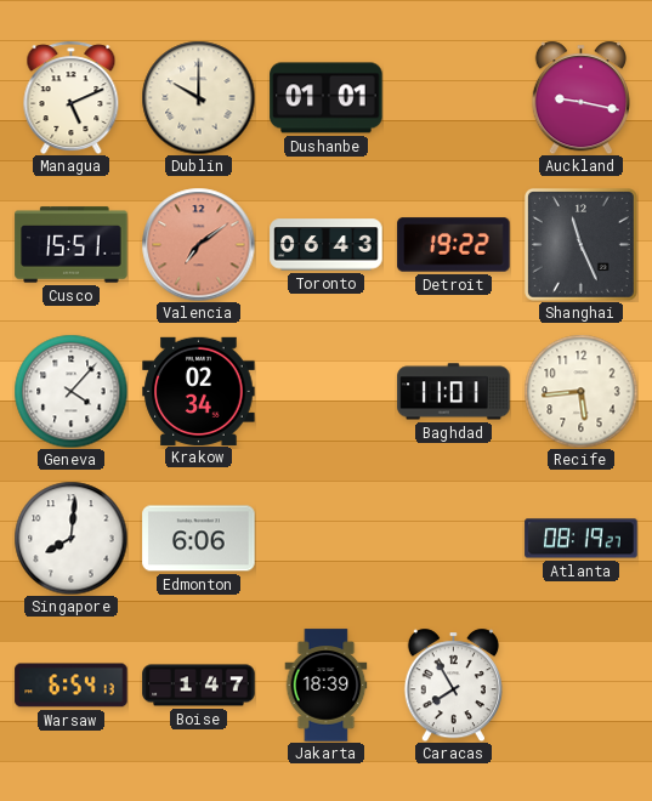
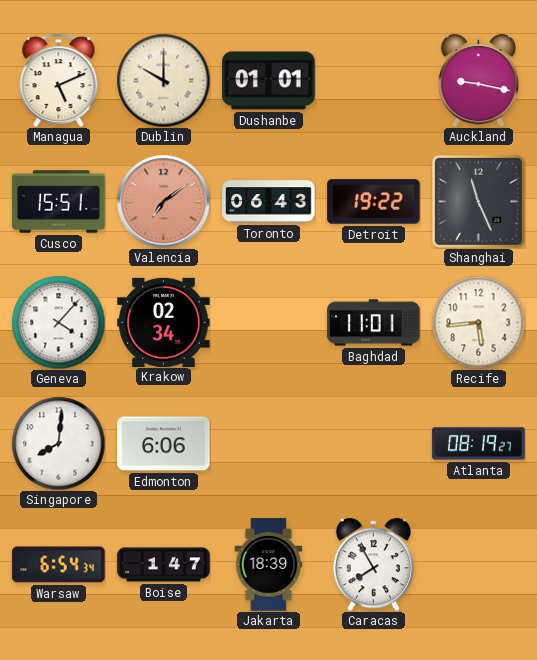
Warsaw: 6:54:13 -> 6:54:34
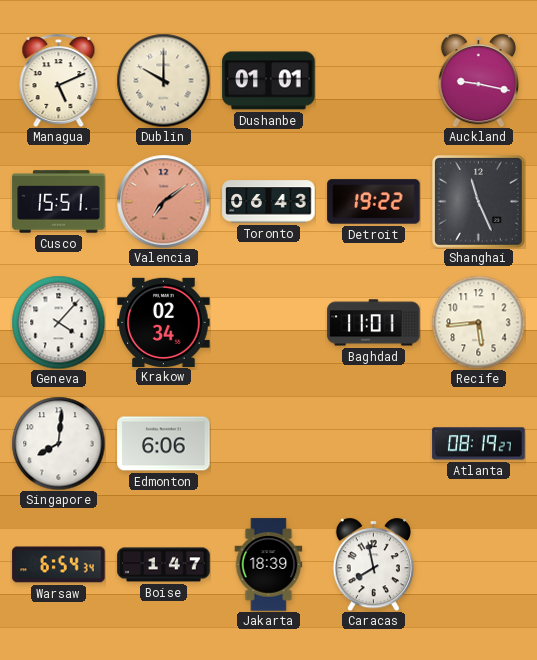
Caracas: 7:55 -> 7:58
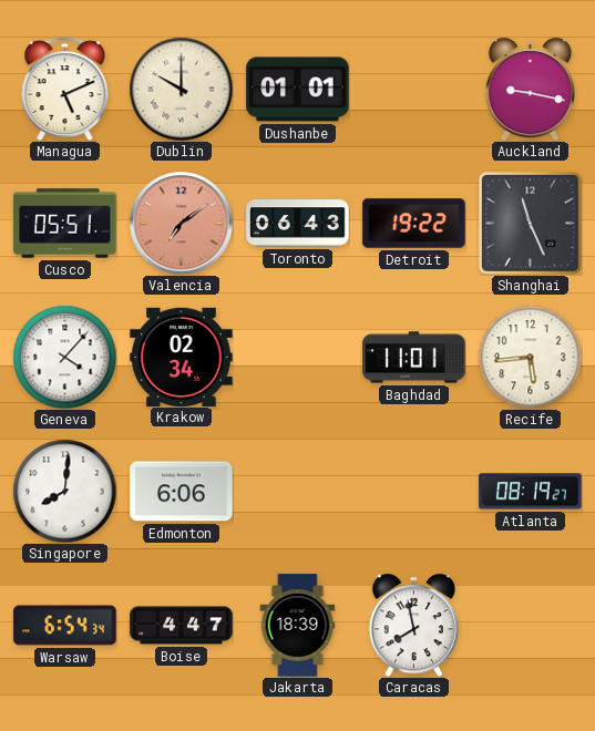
Cusco: 15:51 -> 05:51
Boise: 1:47 -> 4:47
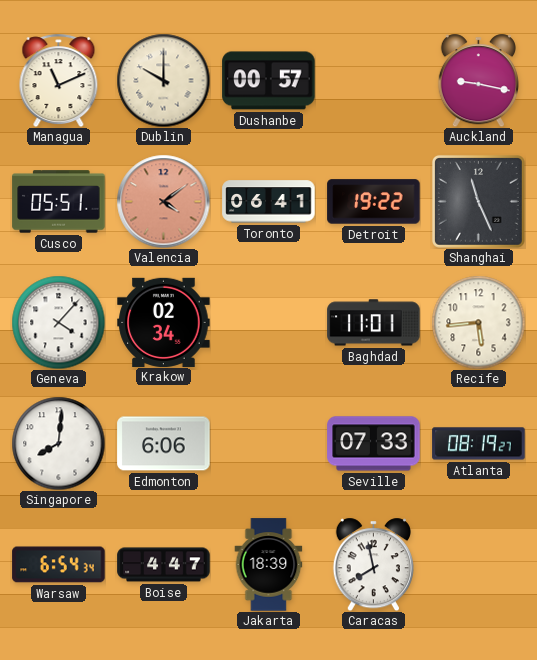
Managua: 5:11 -> 11:11
Dushanbe: 01:01 -> 00:57
Valencia: 7:09 -> 4:09
Toronto: 06:43 -> 06:41
Seville: none -> 07:33
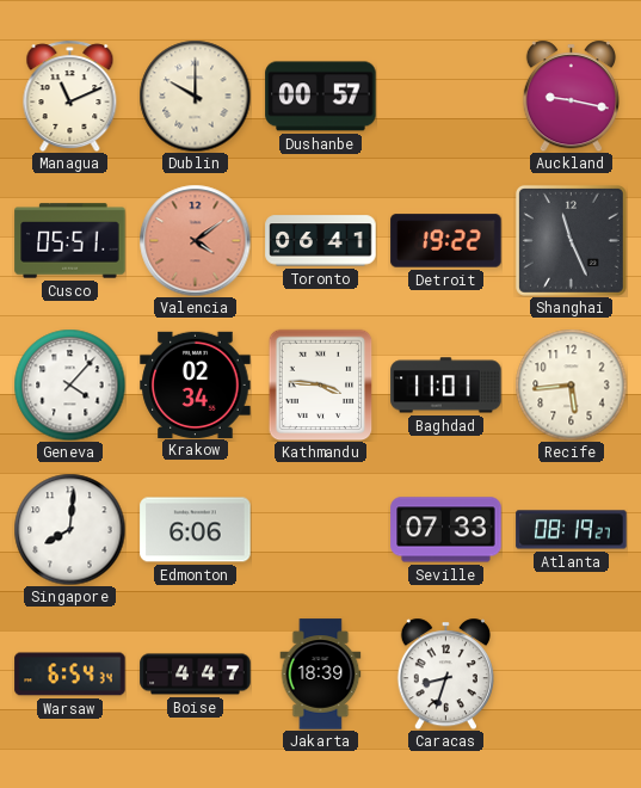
Kathmandu: none -> 3:46
Caracas: 7:58 -> 8:33
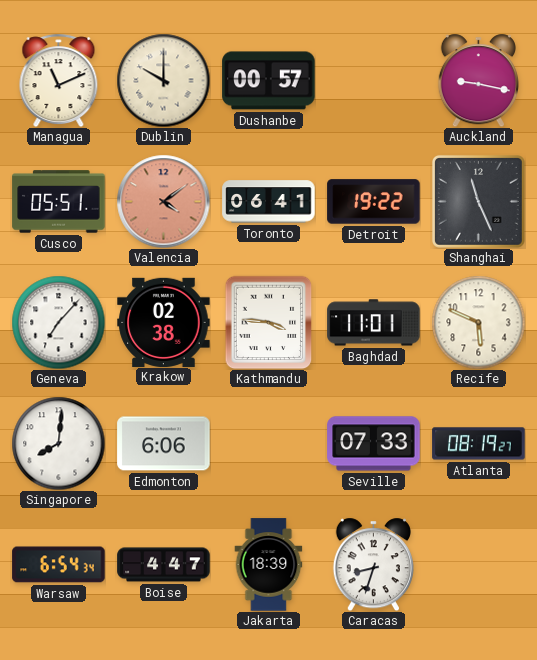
Geneva: 4:07 -> 7:07
Krakow: 02:34 -> 02:38
Recife: 5:44 -> 5:49
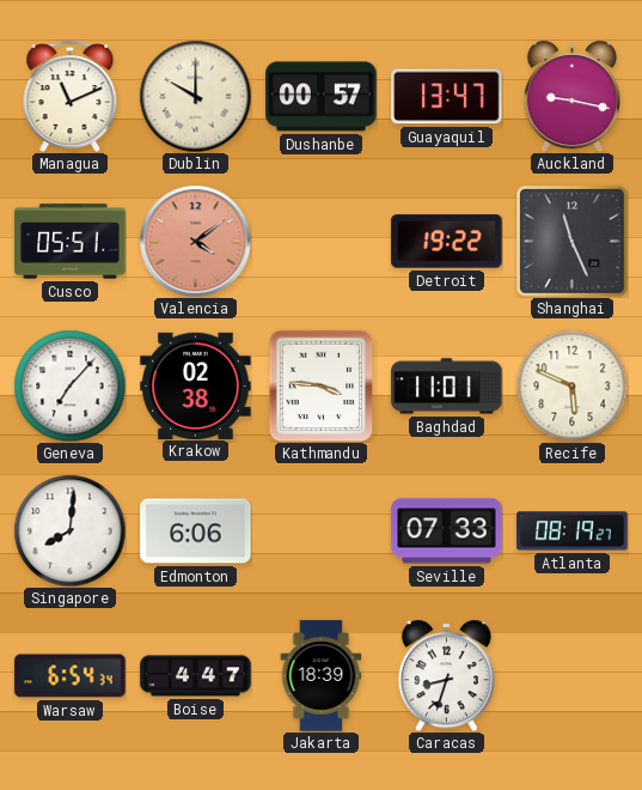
Guayaquil: none -> 13:47
Toronto: 06:41 -> none
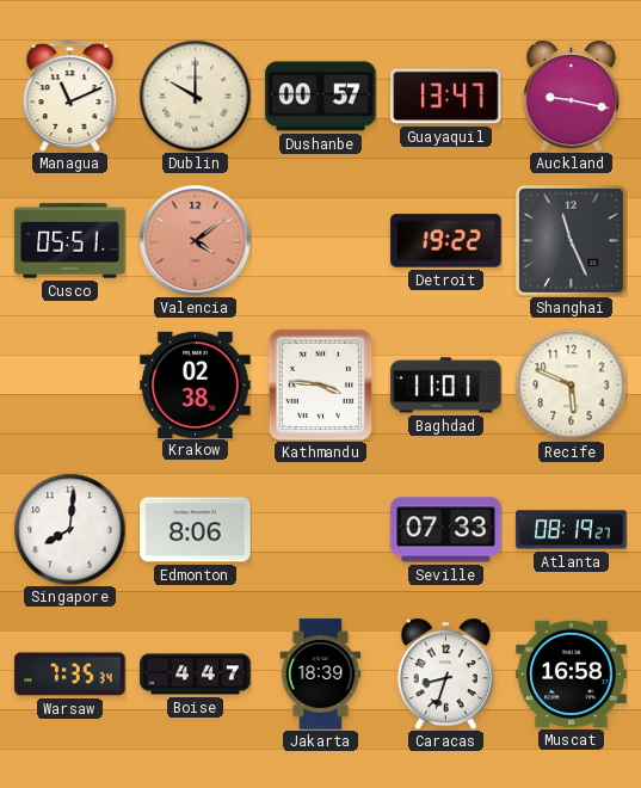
Geneva: 7:07 -> none
Edmonton: 6:06 -> 8:06
Warsaw: 6:54 -> 7:35
Muscat: none -> 16:58
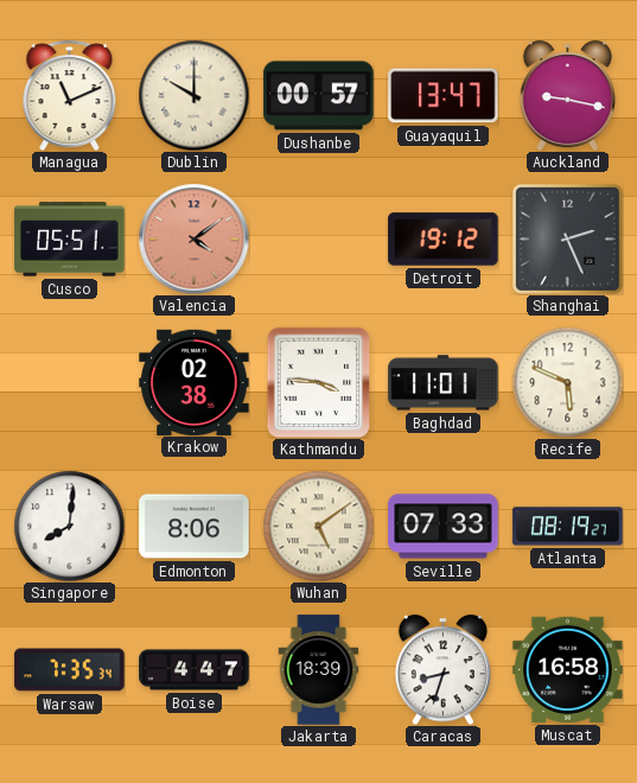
Detroit: 19:22 -> 19:12
Shanghai: 11:26 -> 2:26
Wuhan: none -> 5:09
